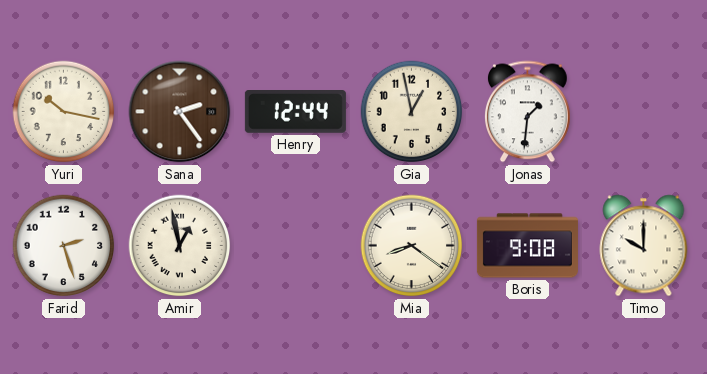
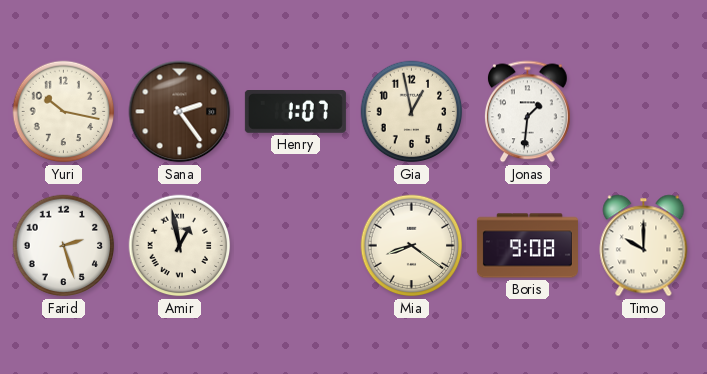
Henry: 12:44 -> 1:07
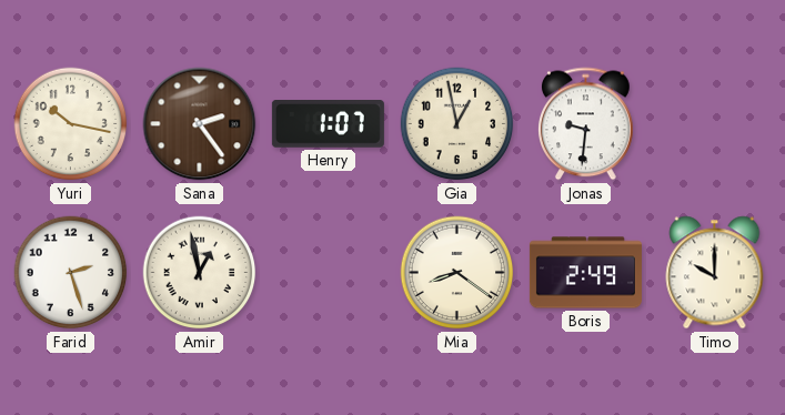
Jonas: 1:31 -> 9:31
Boris: 9:08 -> 2:49
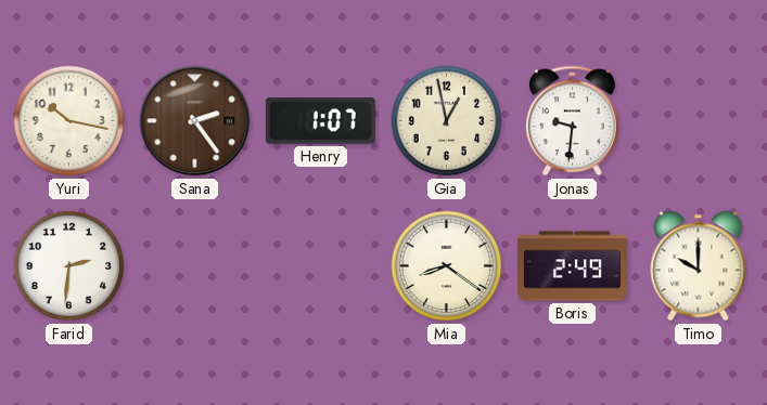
Farid: 2:27 -> 2:31
Amir: 12:58 -> none
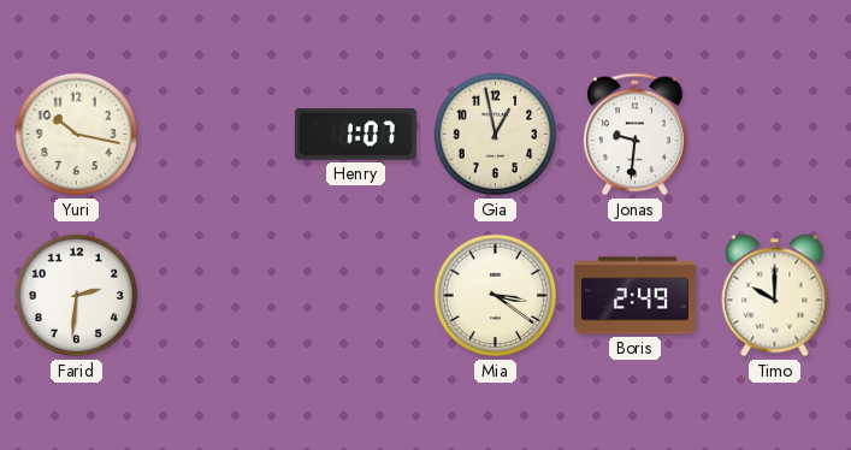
Sana: 2:24 -> none
Mia: 8:21 -> 3:21
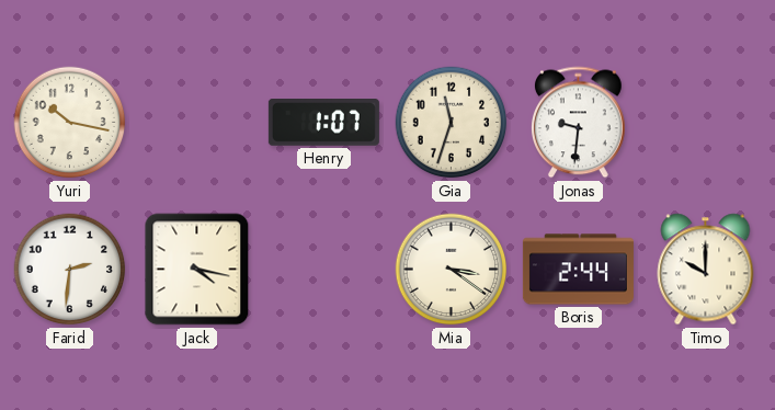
Gia: 12:58 -> 11:33
Jack: none -> 4:17
Boris: 2:49 -> 2:44
